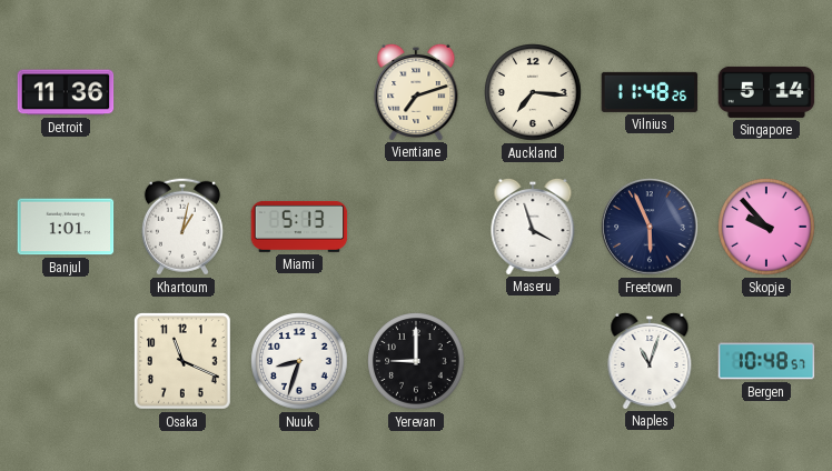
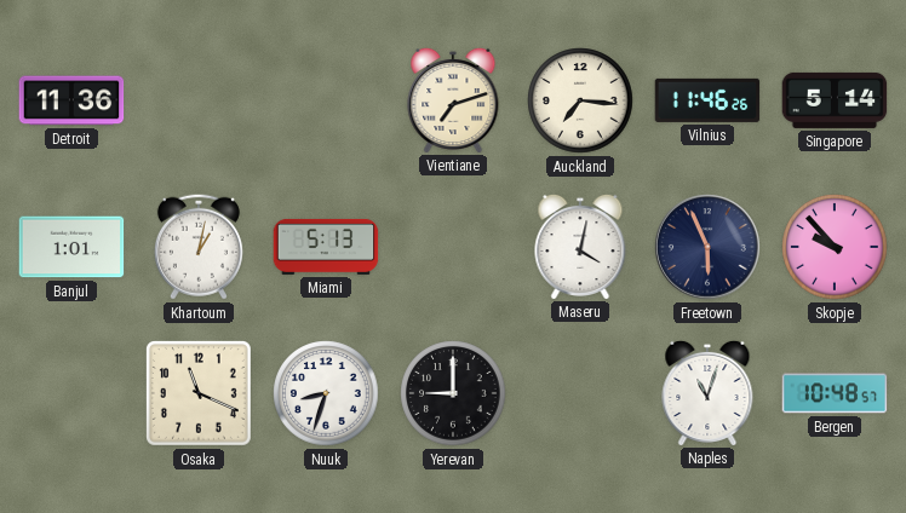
Vilnius: 11:48 -> 11:46
Maseru: 3:57 -> 4:02
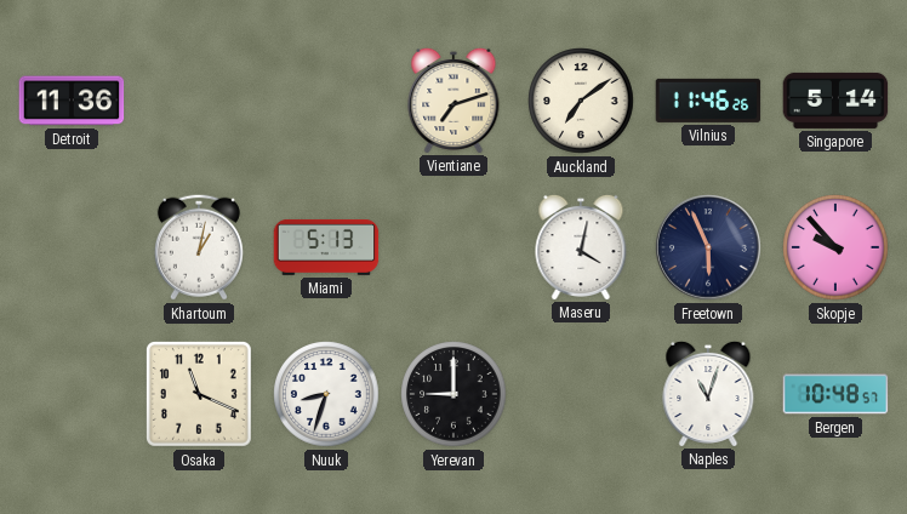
Auckland: 7:16 -> 7:09
Banjul: 1:01 -> none
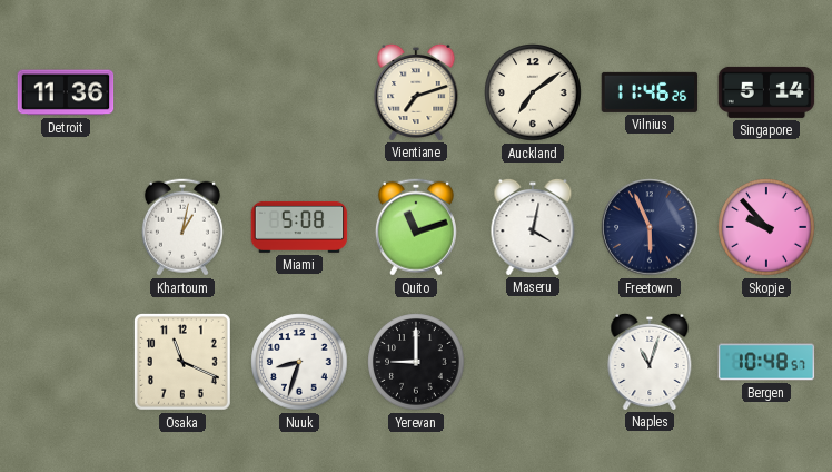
Miami: 5:13 -> 5:08
Quito: none -> 11:12
